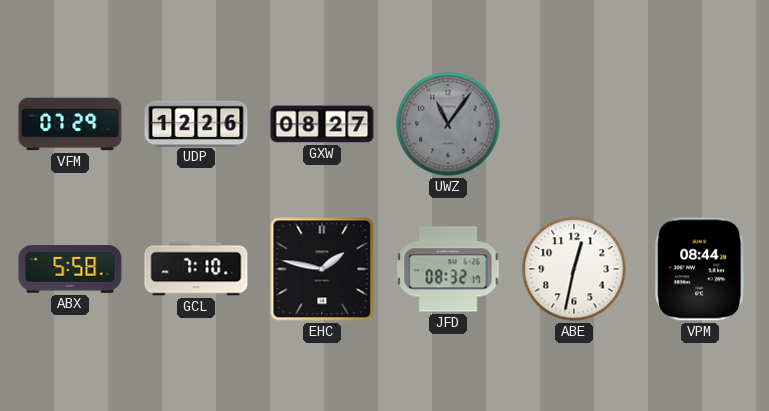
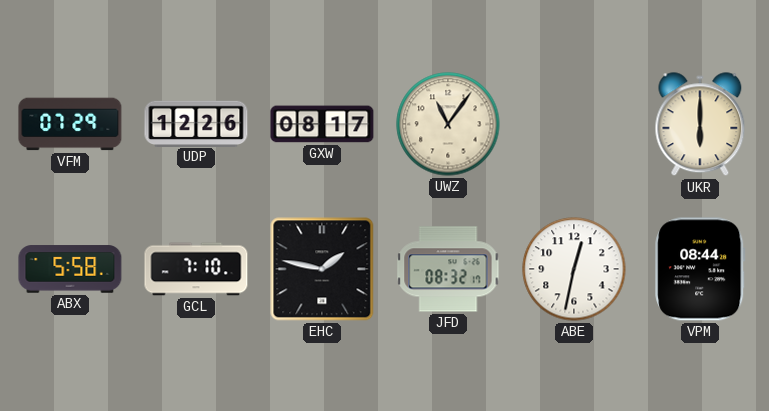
GXW: 08:27 -> 08:17
UWZ dial: grey -> cream
UKR: none -> 6:00
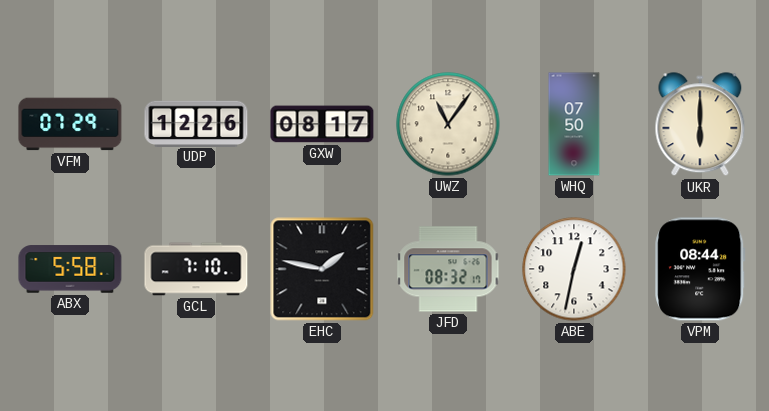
WHQ: none -> 07:50
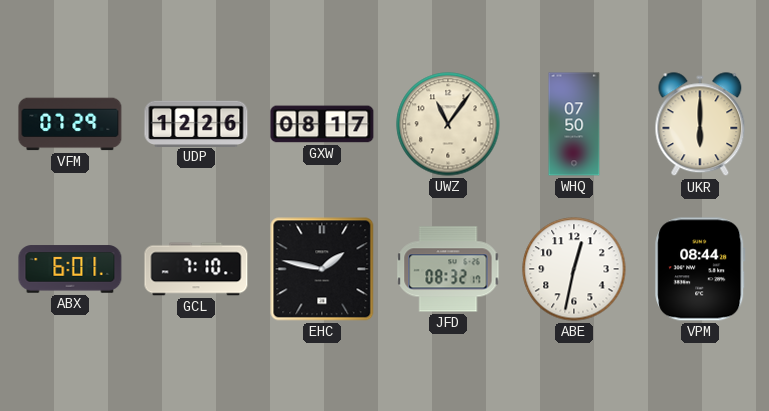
ABX: 5:58 -> 6:01
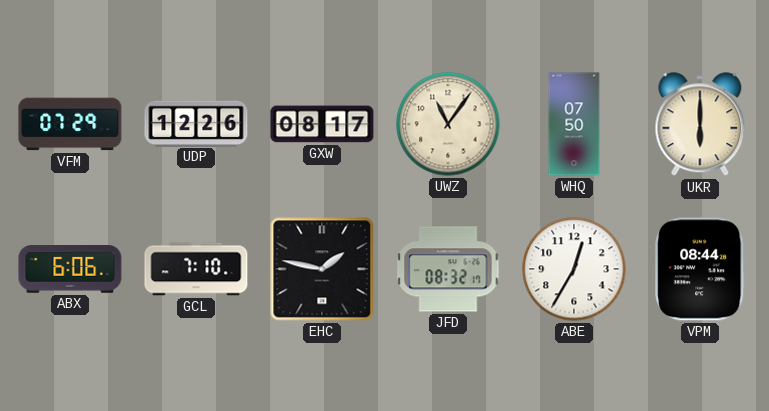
ABX: 6:01 -> 6:06
ABE: 12:32 -> 12:35
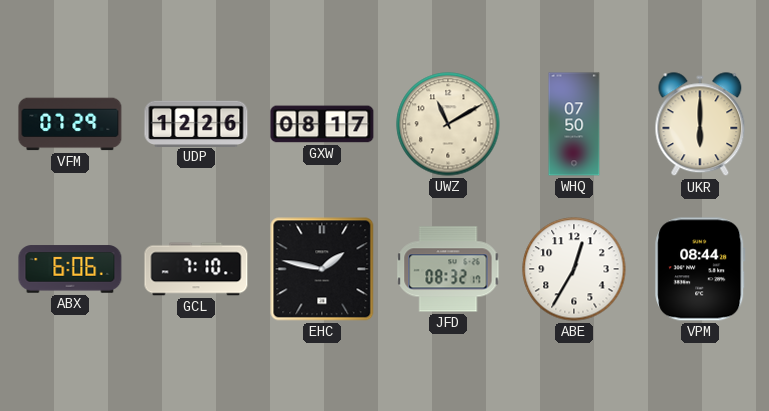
UWZ: 11:06 -> 11:10
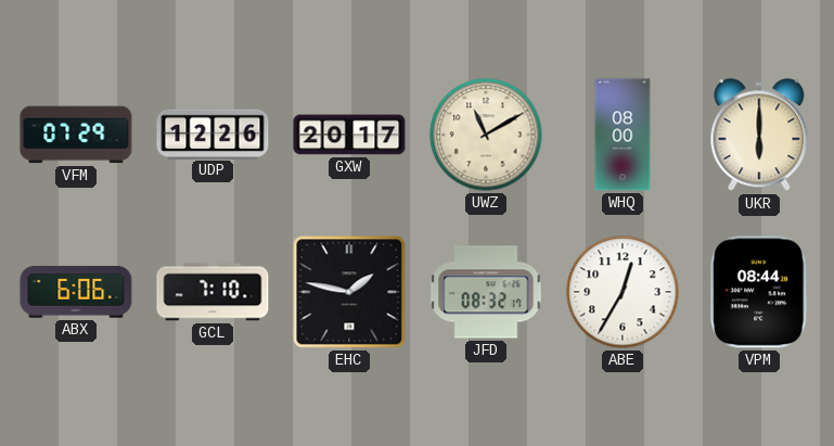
GXW: 08:17 -> 20:17
WHQ: 07:50 -> 08:00
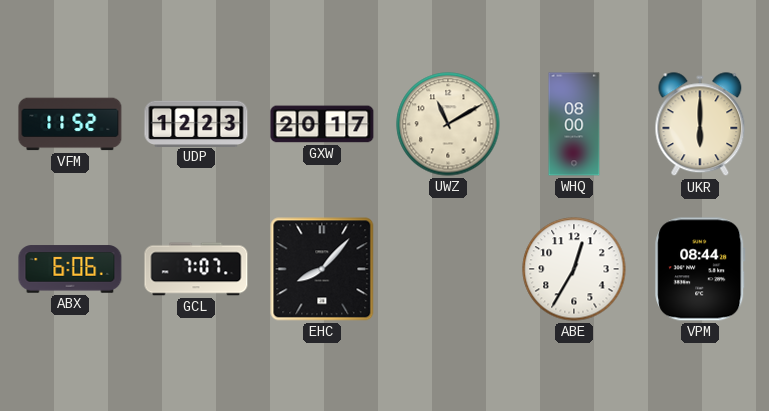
VFM: 07:29 -> 11:52
UDP: 12:26 -> 12:23
GCL: 7:10 -> 7:07
EHC: 1:47 -> 8:07
JFD: 08:32 -> none
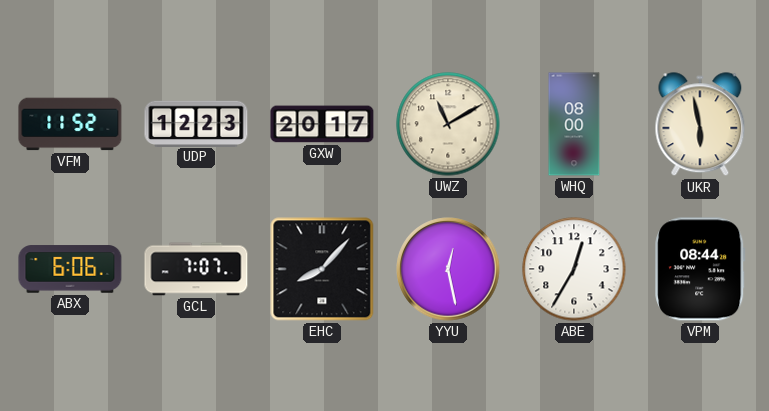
UKR: 6:00 -> 5:58
YYU: none -> 12:28
